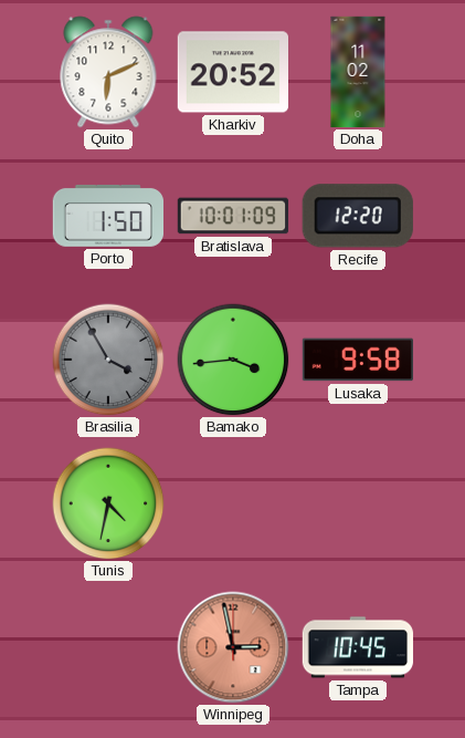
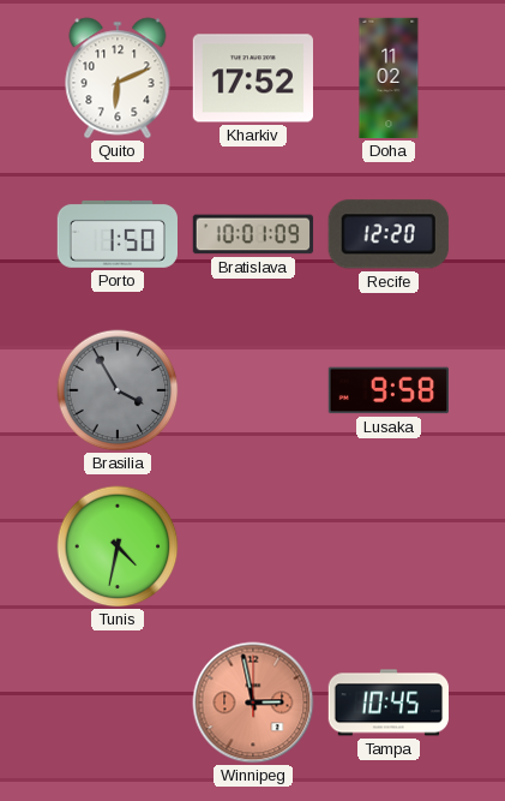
Kharkiv: 20:52 -> 17:52
Bamako: 3:44 -> none
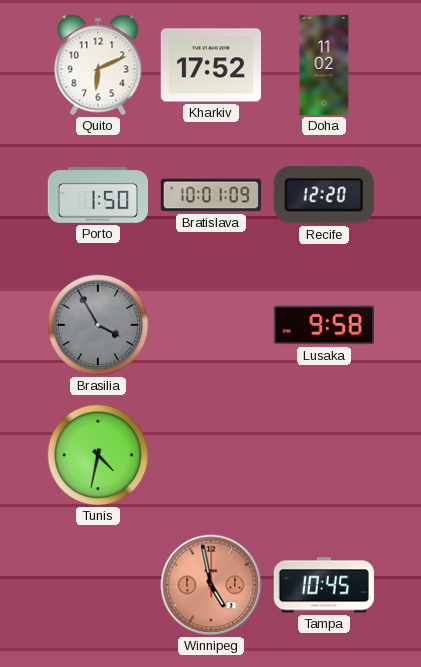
Winnipeg: 2:58 -> 4:58
